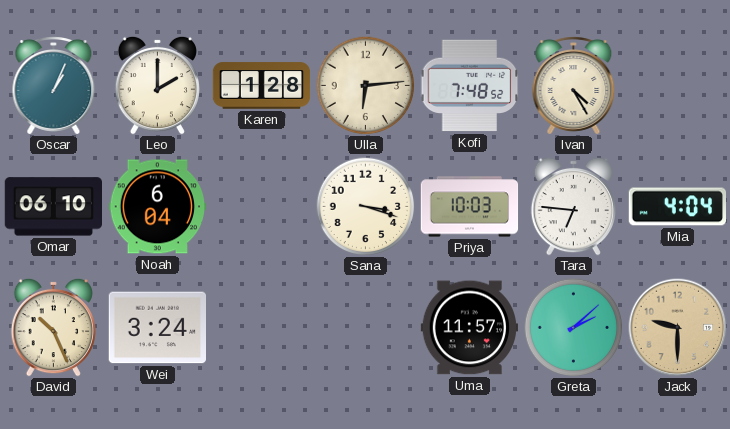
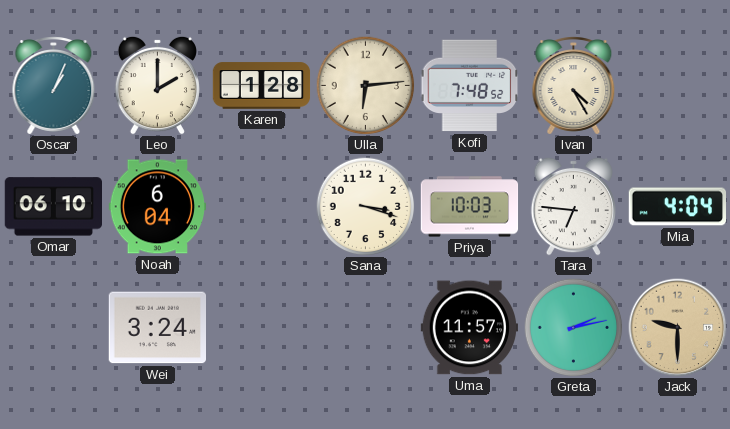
David: 10:26 -> none
Greta: 2:08 -> 2:13
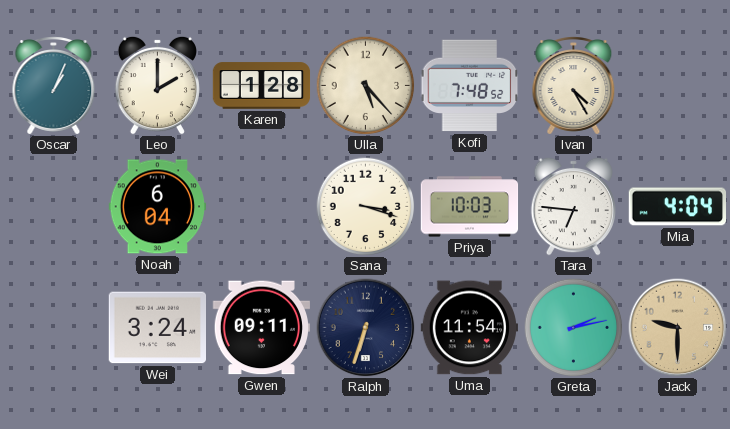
Ulla: 6:14 -> 5:23
Omar: 06:10 -> none
Gwen: none -> 09:11
Ralph: none -> 6:33
Uma: 11:57 -> 11:54
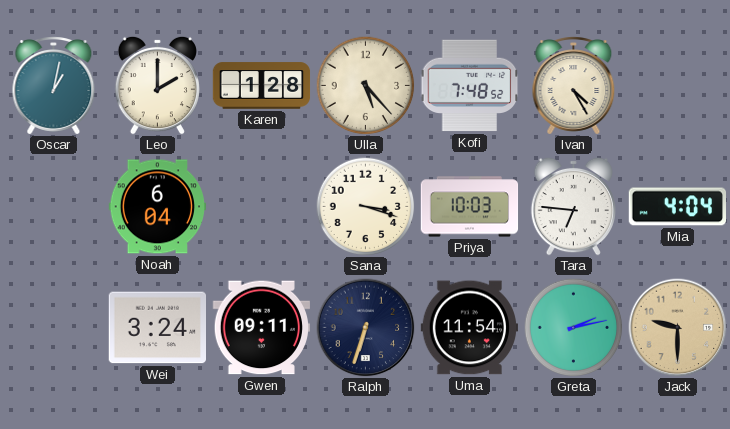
Oscar: 1:04 -> 1:02
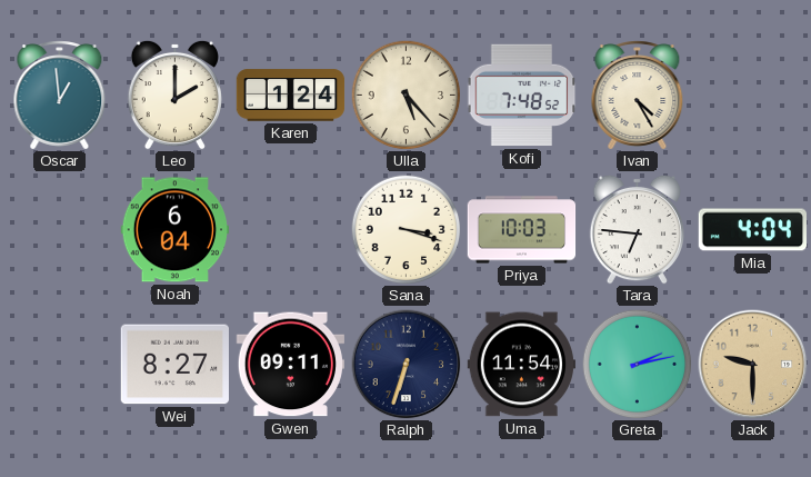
Oscar: 1:02 -> 12:59
Karen: 1:28 -> 1:24
Wei: 3:24 -> 8:27
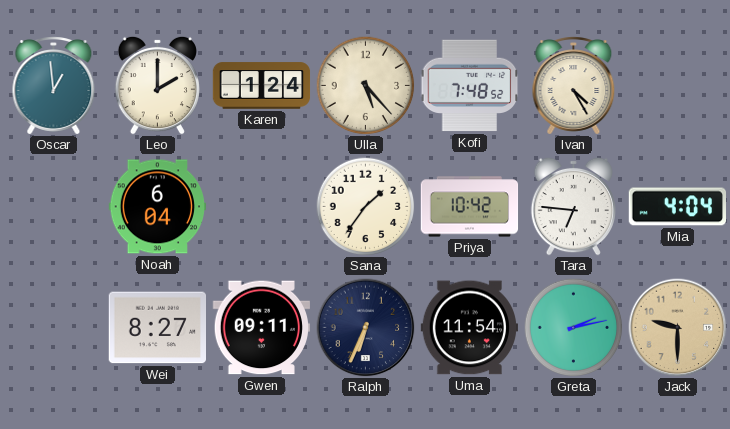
Sana: 3:18 -> 1:36
Priya: 10:03 -> 10:42
Ralph: 6:33 -> 6:34
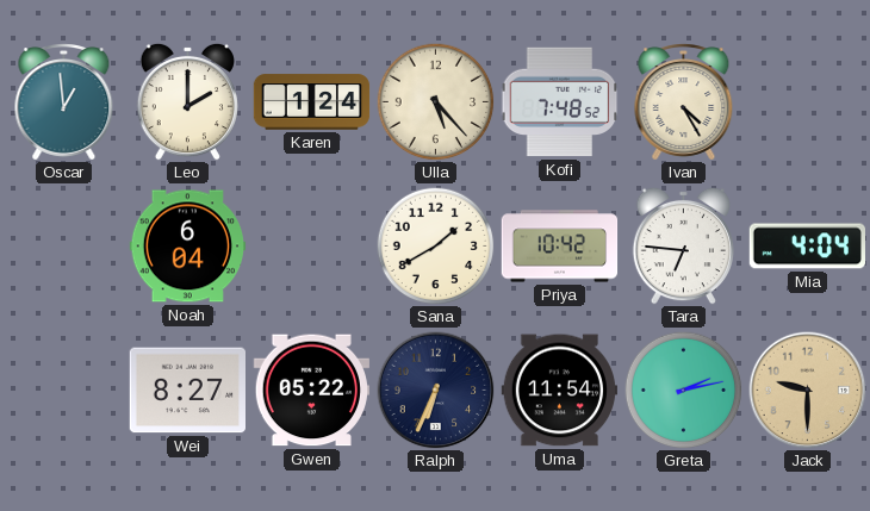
Sana: 1:36 -> 1:40
Gwen: 09:11 -> 05:22
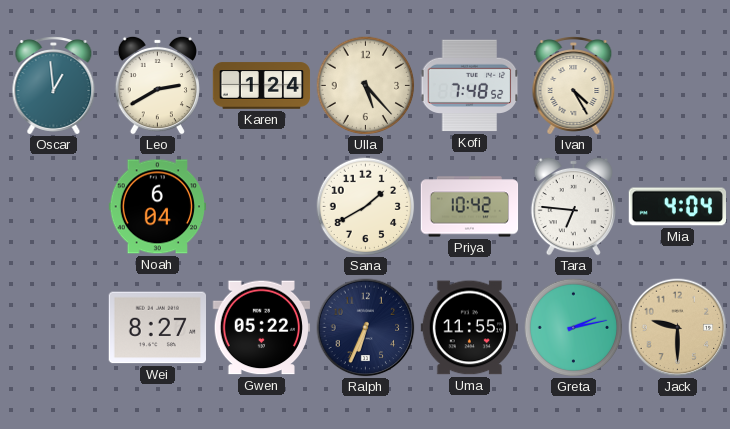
Leo: 2:00 -> 2:40
Uma: 11:54 -> 11:55
